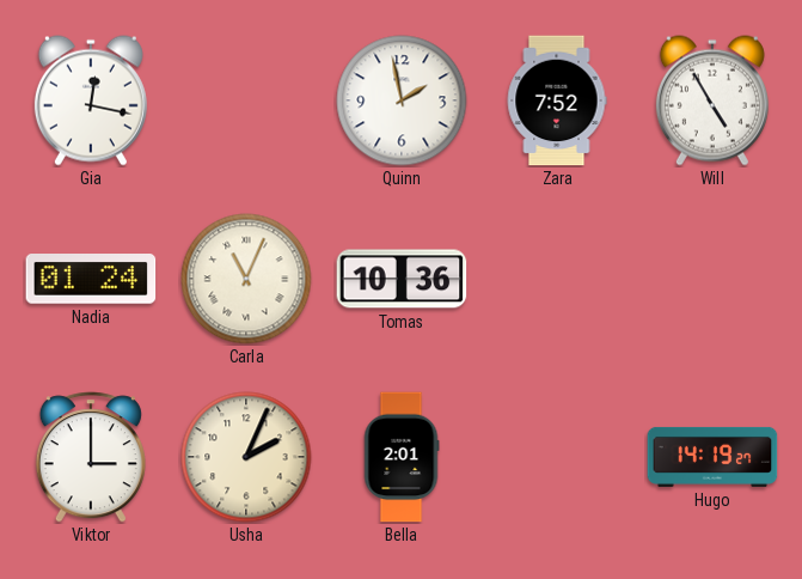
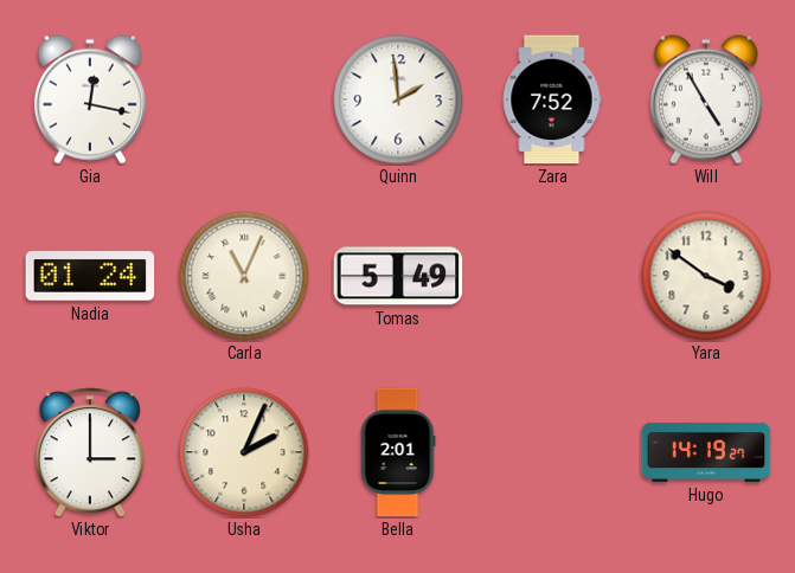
Quinn: 1:58 -> 1:59
Tomas: 10:36 -> 5:49
Yara: none -> 3:51
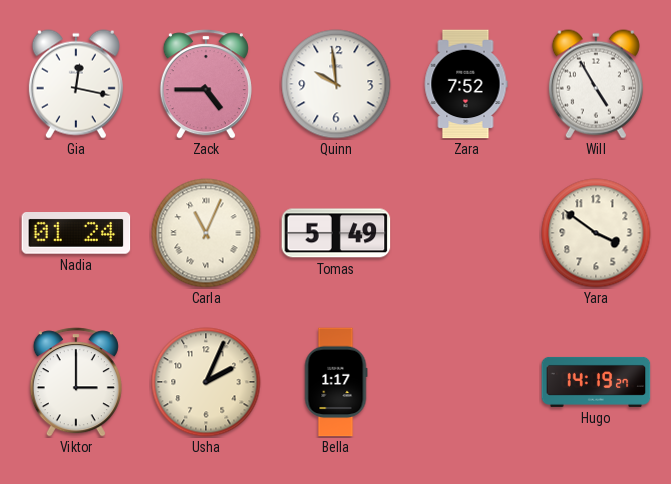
Zack: none -> 4:45
Quinn: 1:59 -> 9:59
Bella: 2:01 -> 1:17
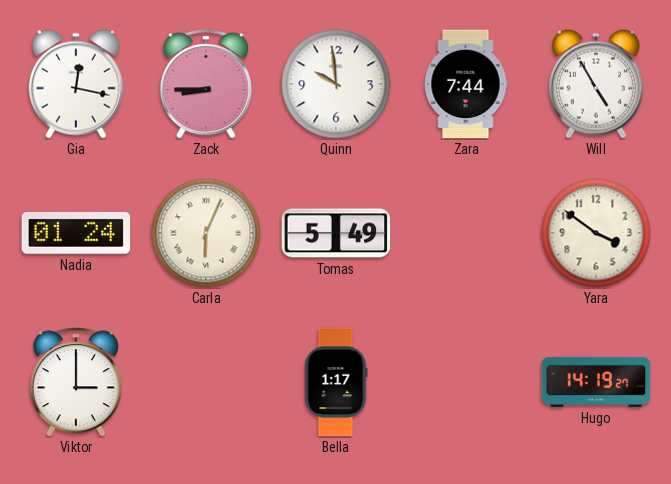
Zack: 4:45 -> 8:45
Zara: 7:52 -> 7:44
Carla: 11:04 -> 6:04
Usha: 2:04 -> none
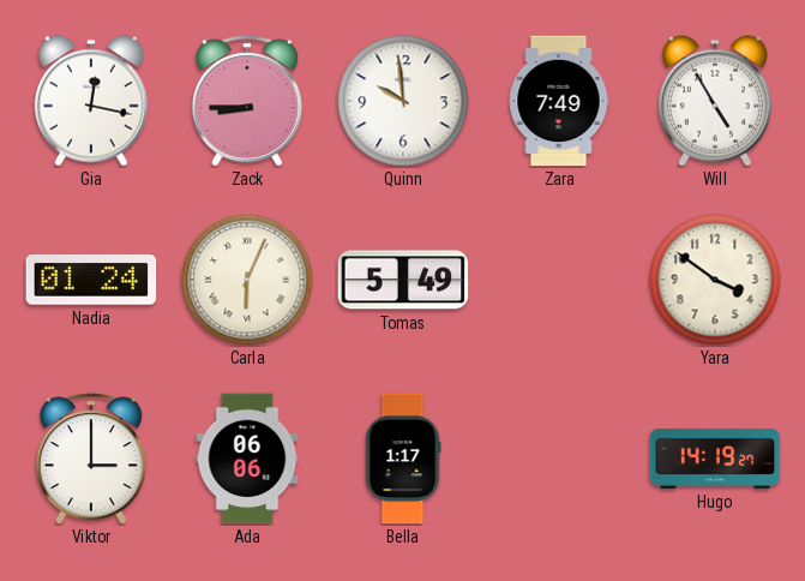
Zara: 7:44 -> 7:49
Ada: none -> 06:06
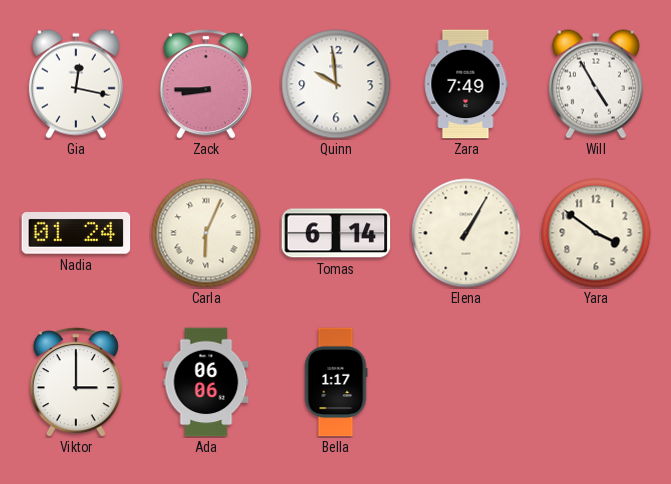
Tomas: 5:49 -> 6:14
Elena: none -> 1:05
Hugo: 14:19 -> none
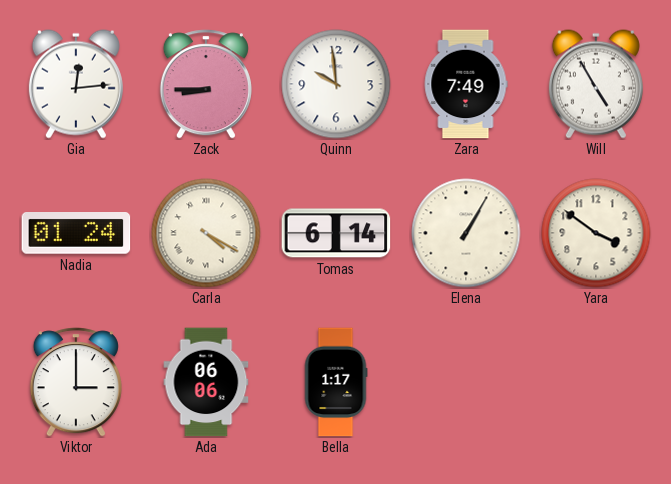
Gia: 12:17 -> 12:14
Carla: 6:04 -> 4:20
